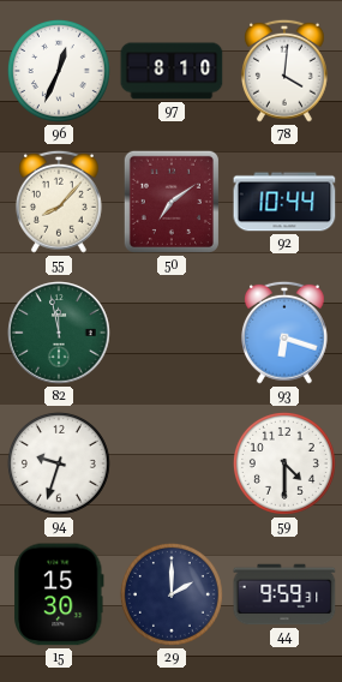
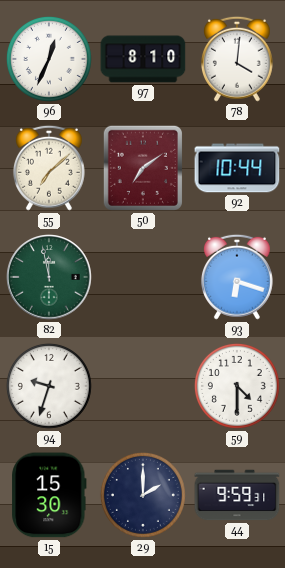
55: 8:07 -> 7:08
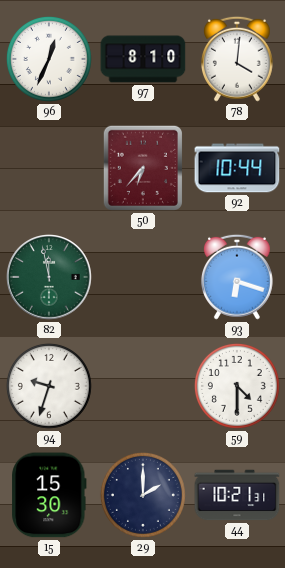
55: 7:08 -> none
50: 7:09 -> 6:37
44: 9:59 -> 10:21
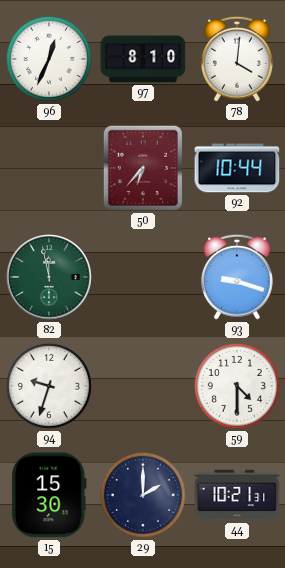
93: 6:18 -> 9:18
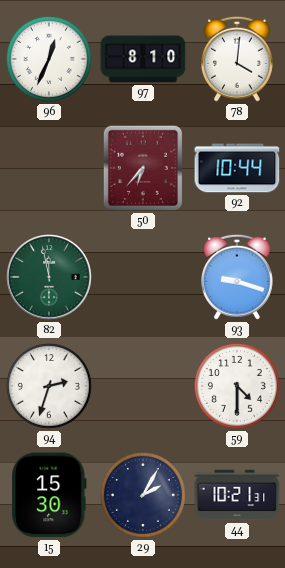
94: 9:33 -> 2:33
29: 2:00 -> 2:05
